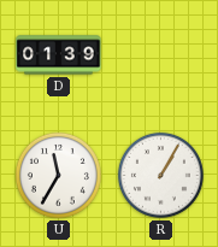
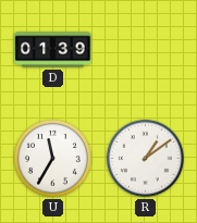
R: 1:05 -> 1:09
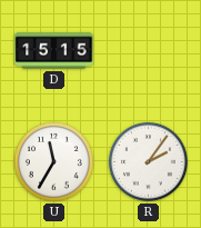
D: 01:39 -> 15:15
R: 1:09 -> 2:06
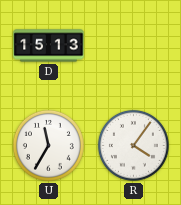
D: 15:15 -> 15:13
R: 2:06 -> 4:06
